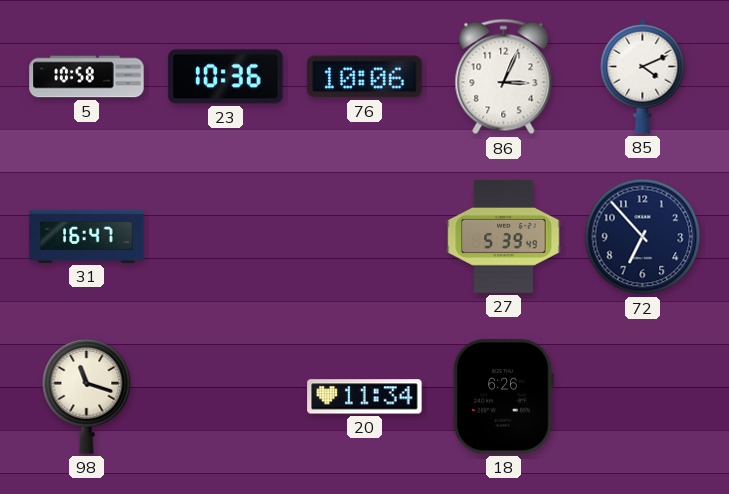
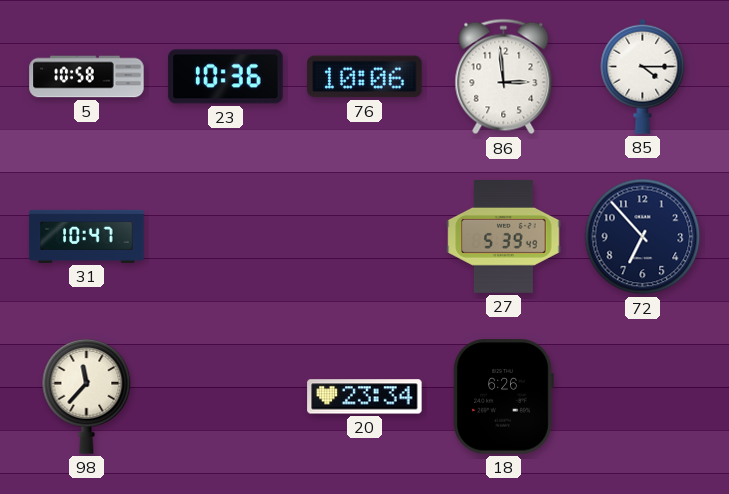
86: 3:04 -> 2:59
85: 4:11 -> 4:15
31: 16:47 -> 10:47
98: 11:18 -> 11:37
20: 11:34 -> 23:34
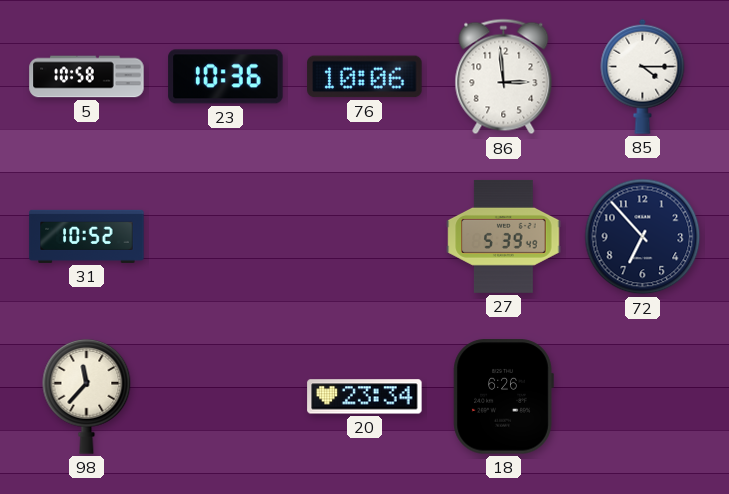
31: 10:47 -> 10:52
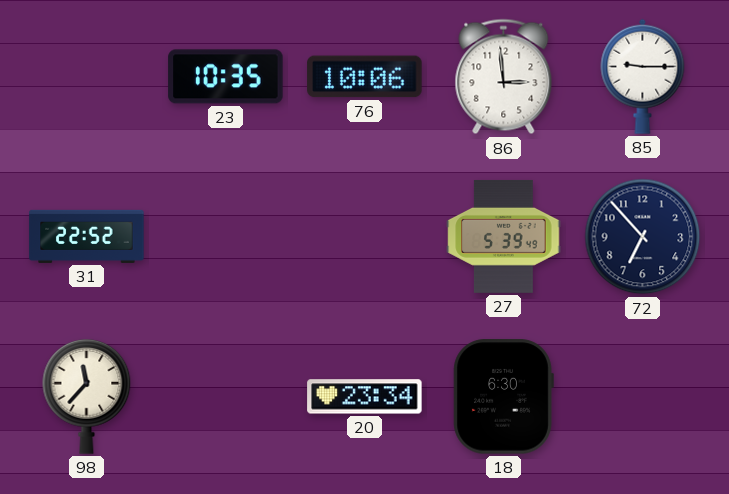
5: 10:58 -> none
23: 10:36 -> 10:35
85: 4:15 -> 9:15
31: 10:52 -> 22:52
18: 6:26 -> 6:30
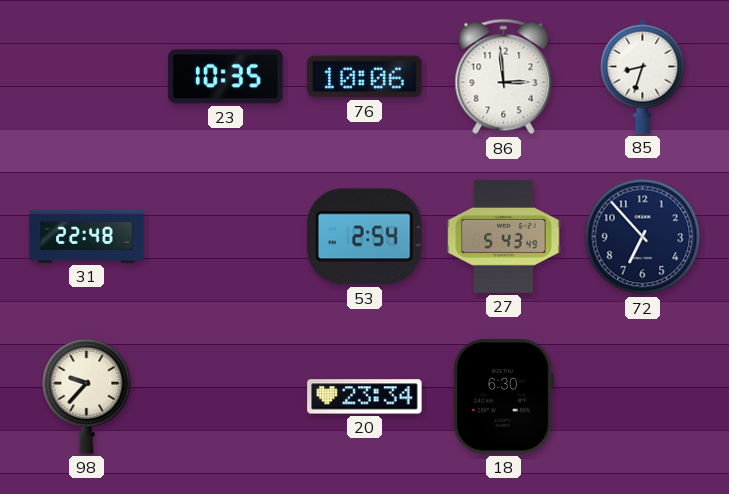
85: 9:15 -> 8:33
31: 22:52 -> 22:48
53: none -> 2:54
27: 5:39 -> 5:43
98: 11:37 -> 9:37
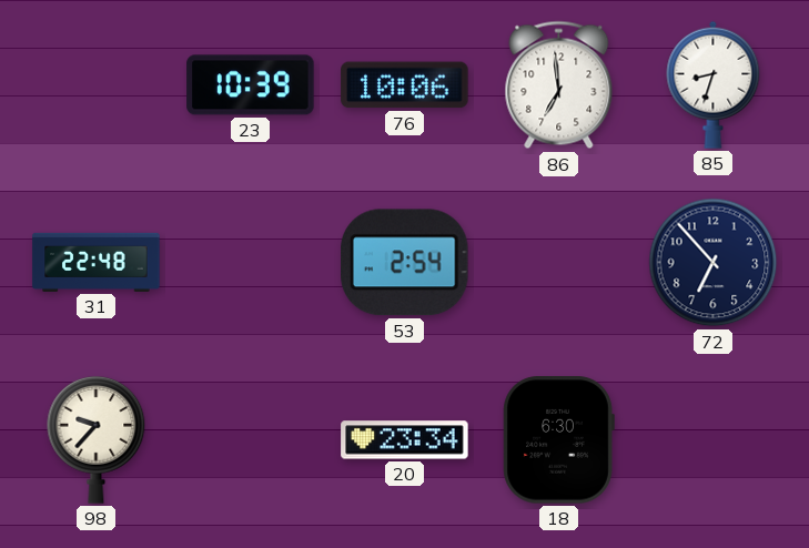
23: 10:35 -> 10:39
86: 2:59 -> 6:59
27: 5:43 -> none
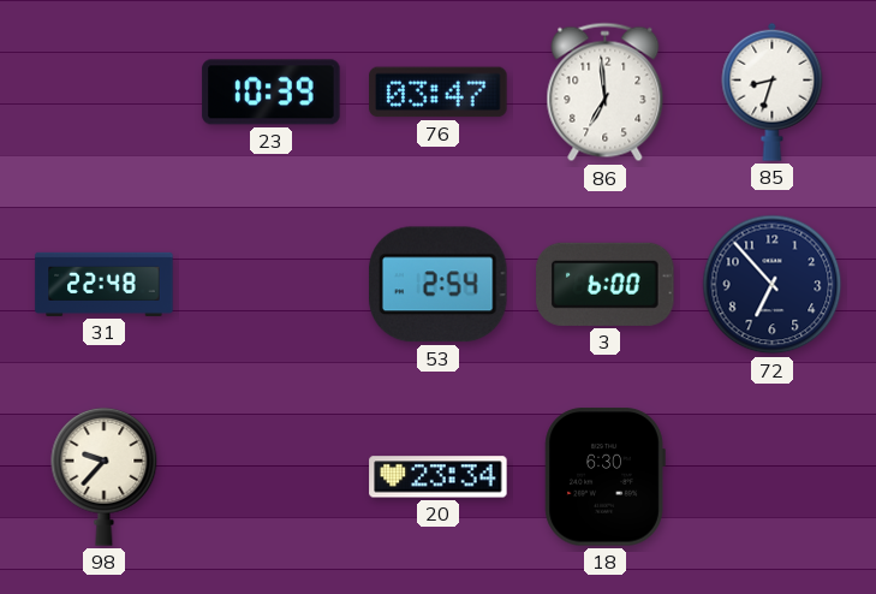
76: 10:06 -> 03:47
3: none -> 6:00
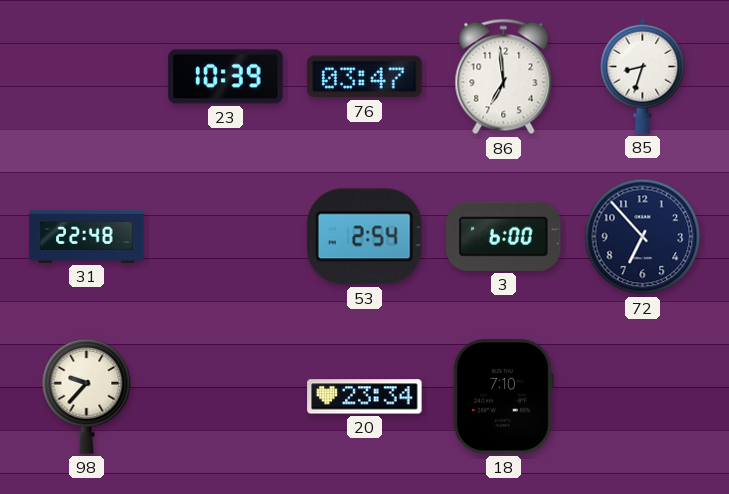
18: 6:30 -> 7:10
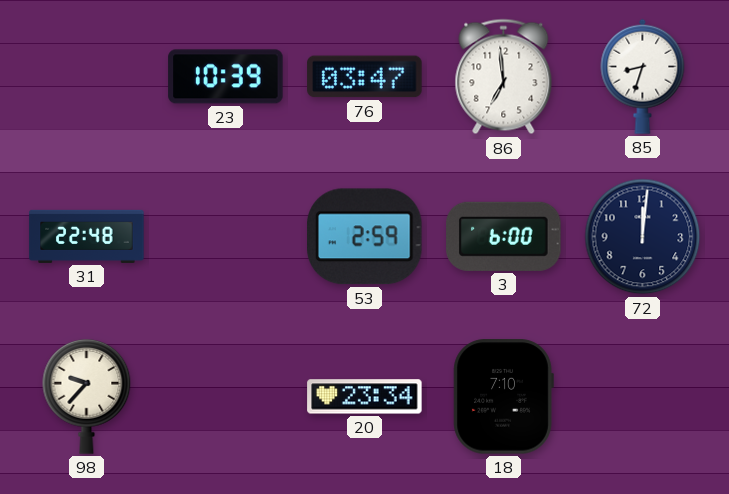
53: 2:54 -> 2:59
72: 6:53 -> 12:01
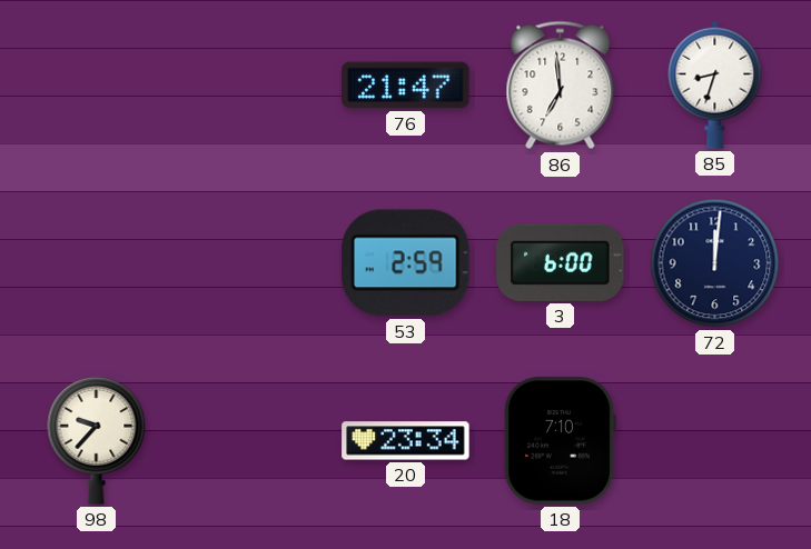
23: 10:39 -> none
76: 03:47 -> 21:47
31: 22:48 -> none
